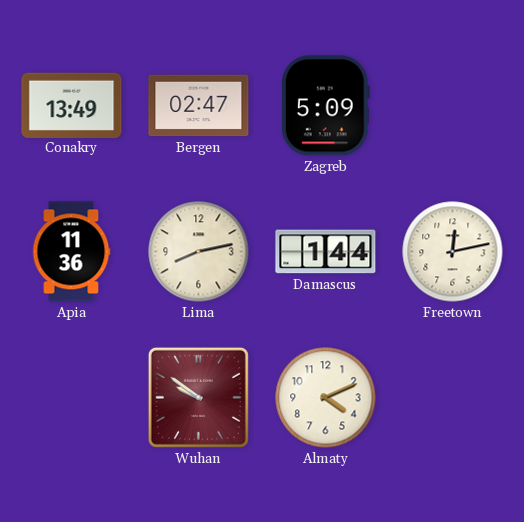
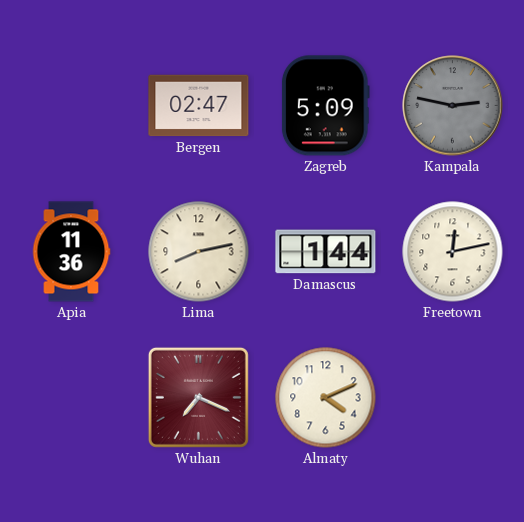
Conakry: 13:49 -> none
Kampala: none -> 2:47
Wuhan: 9:51 -> 7:19
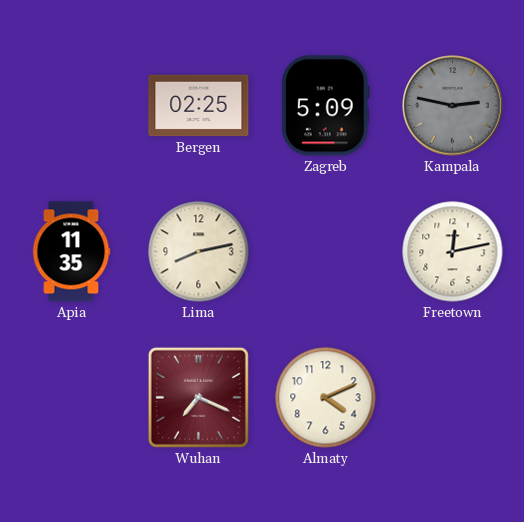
Bergen: 02:47 -> 02:25
Apia: 11:36 -> 11:35
Damascus: 1:44 -> none
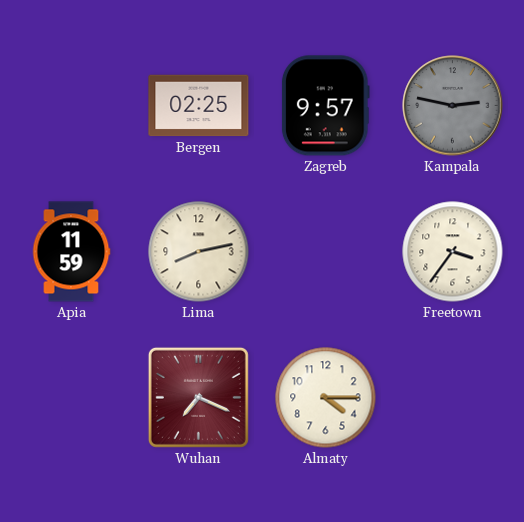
Zagreb: 5:09 -> 9:57
Apia: 11:35 -> 11:59
Freetown: 12:13 -> 3:36
Almaty: 4:11 -> 4:15
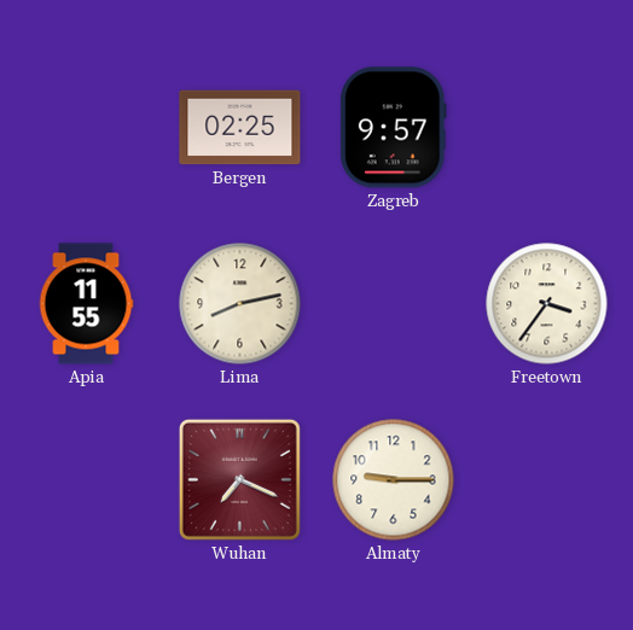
Kampala: 2:47 -> none
Apia: 11:59 -> 11:55
Almaty: 4:15 -> 9:15
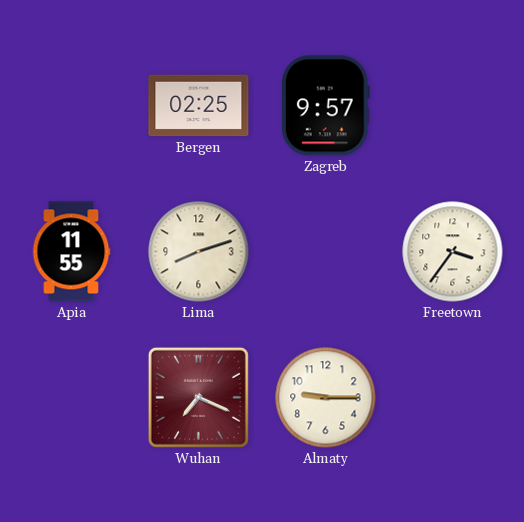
Lima: 8:13 -> 8:12
